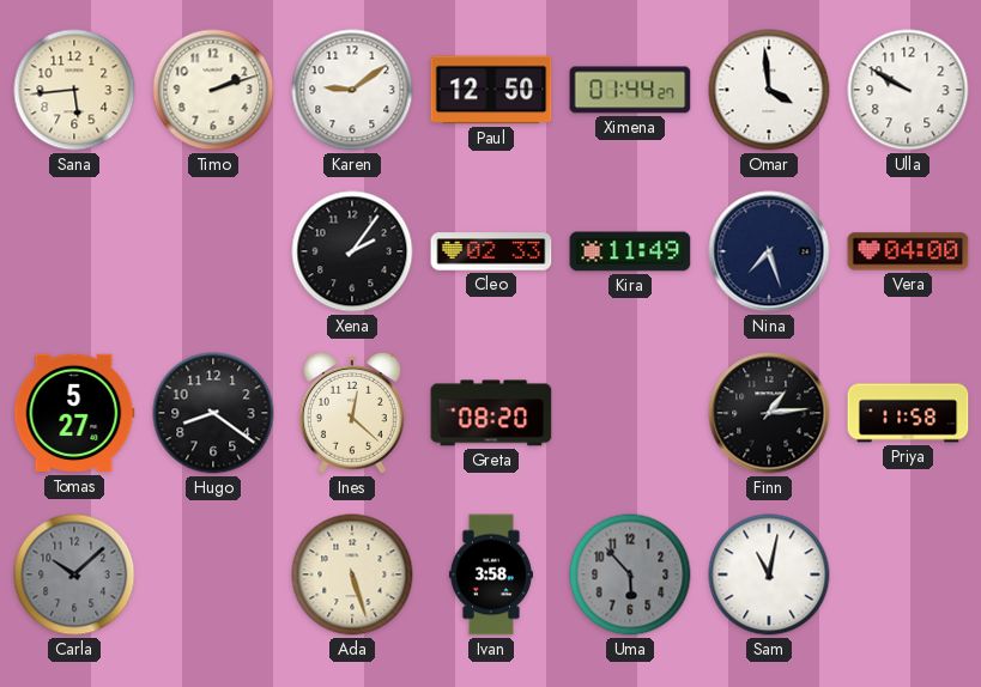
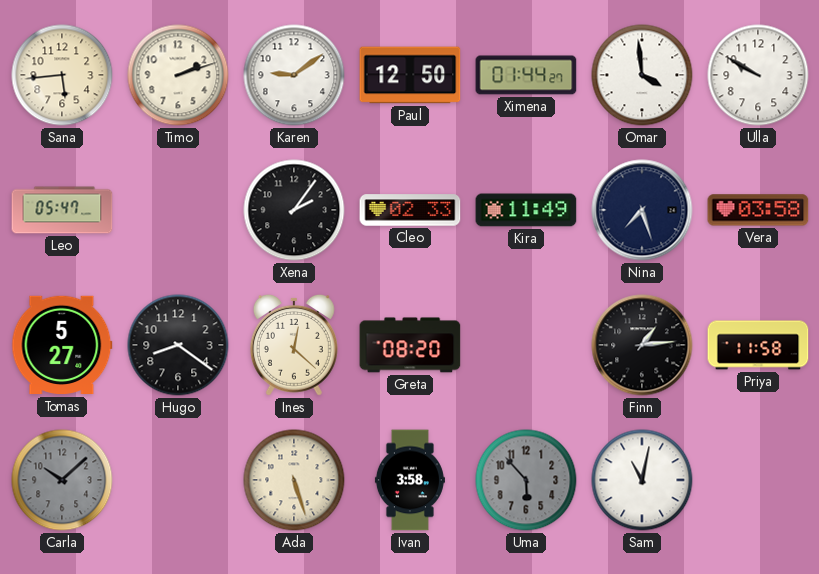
Leo: none -> 05:47
Vera: 04:00 -> 03:58
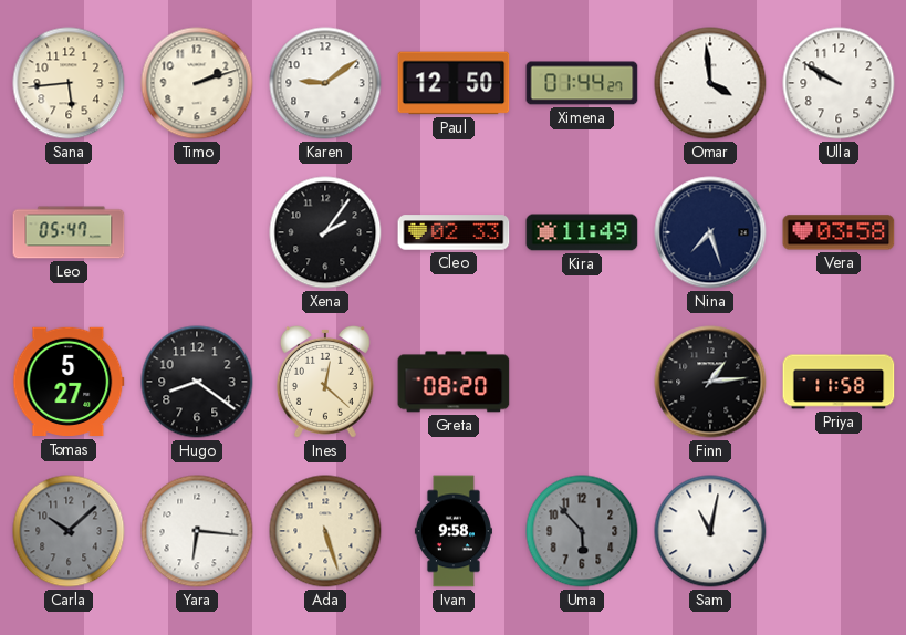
Yara: none -> 6:16
Ivan: 3:58 -> 9:58
